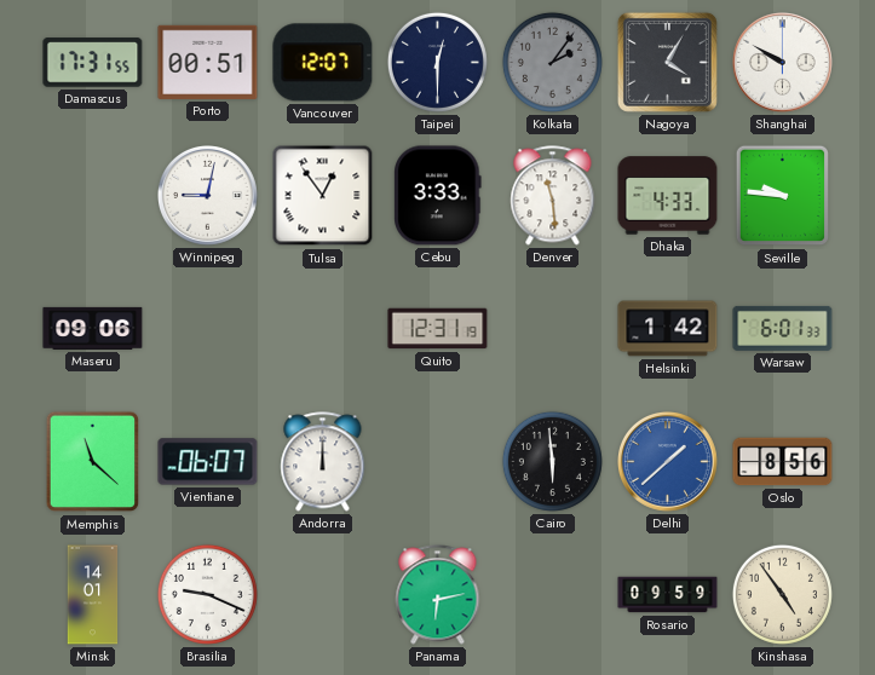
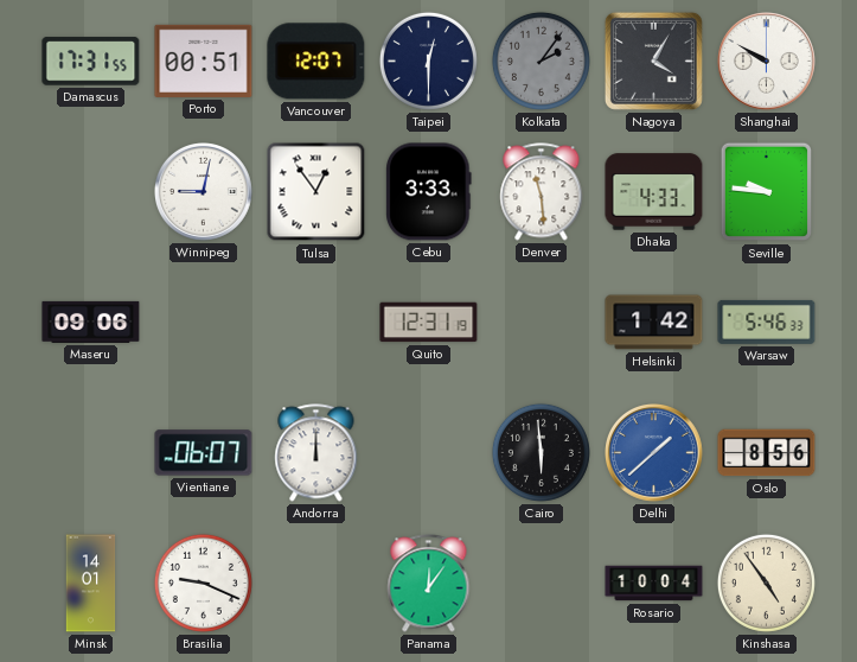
Warsaw: 6:01 -> 5:46
Memphis: 11:22 -> none
Panama: 6:13 -> 12:06
Rosario: 09:59 -> 10:04
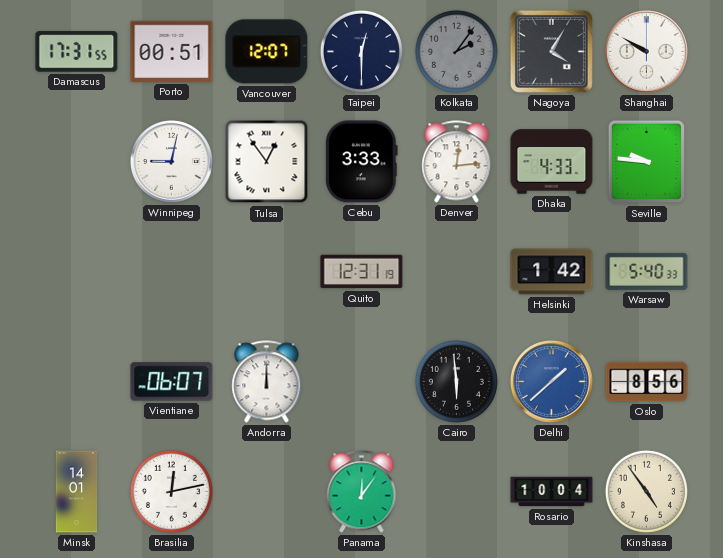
Denver: 11:29 -> 12:14
Maseru: 09:06 -> none
Warsaw: 5:46 -> 5:40
Brasilia: 9:19 -> 12:13
